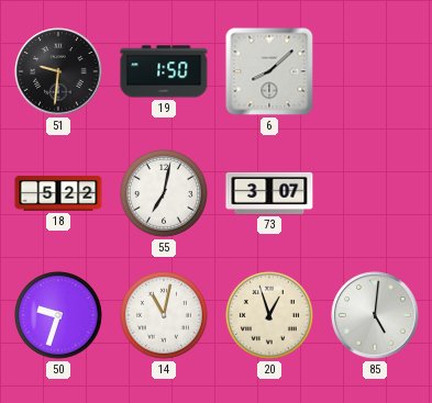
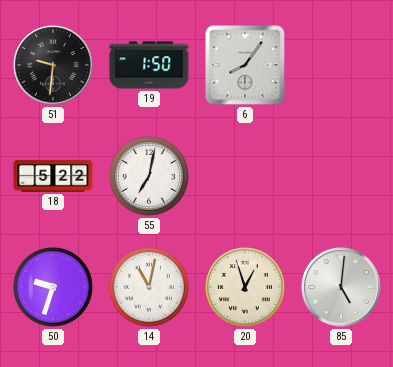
6: 8:08 -> 8:06
73: 3:07 -> none
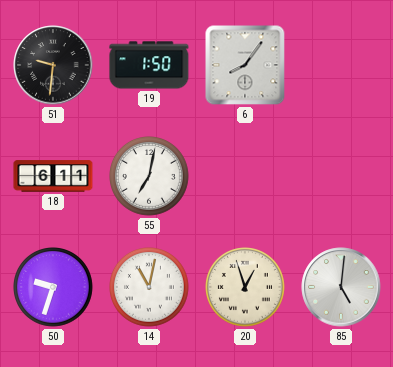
18: 5:22 -> 6:11
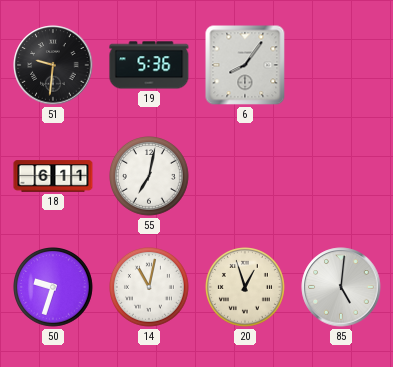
19: 1:50 -> 5:36
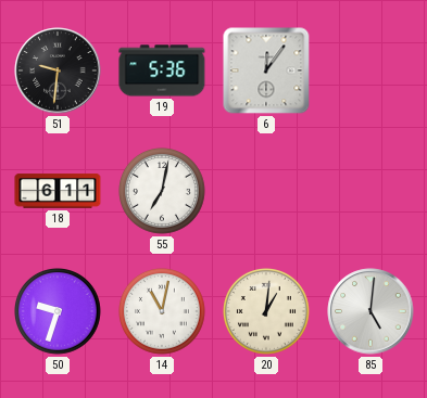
6: 8:06 -> 12:06
20: 12:57 -> 1:01
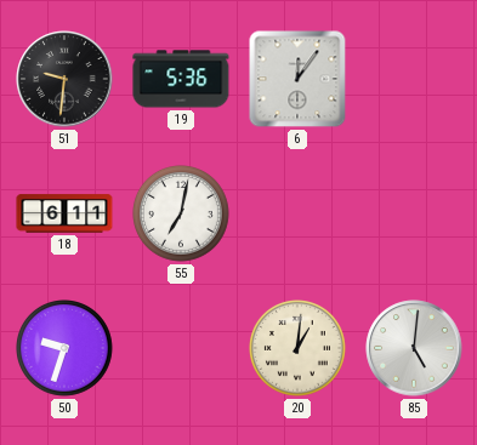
14: 11:02 -> none
